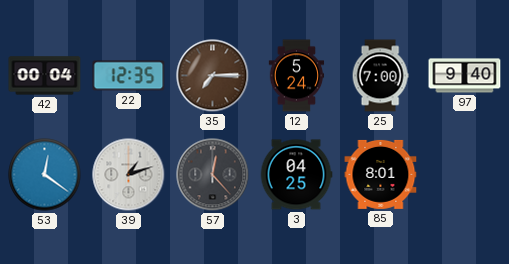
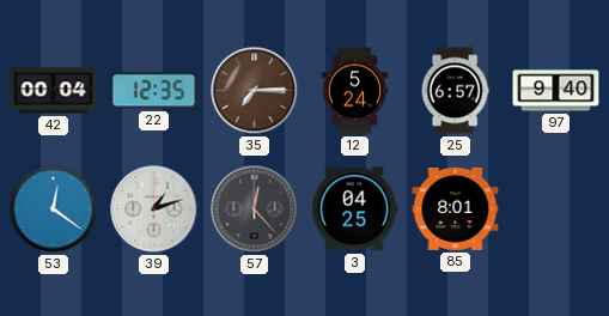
25: 7:00 -> 6:57
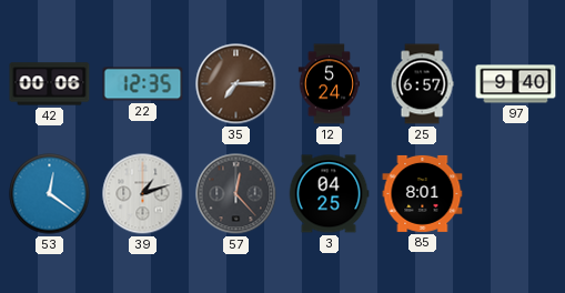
42: 00:04 -> 00:06
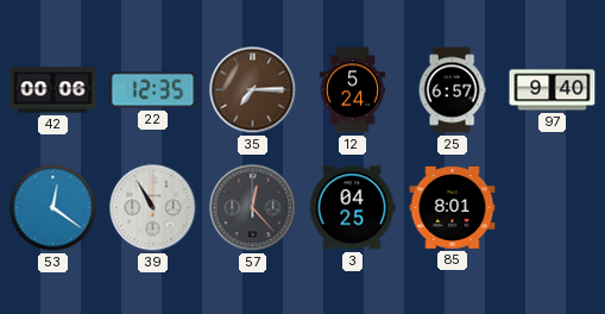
39: 1:12 -> 10:55
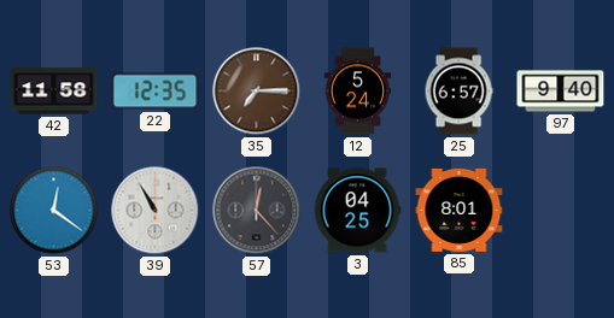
42: 00:06 -> 11:58
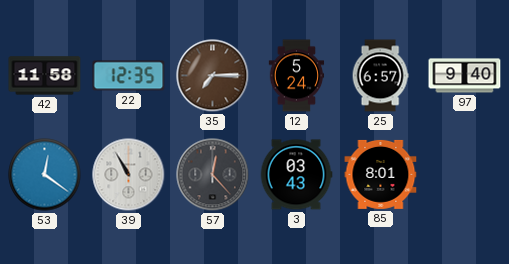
3: 04:25 -> 03:43
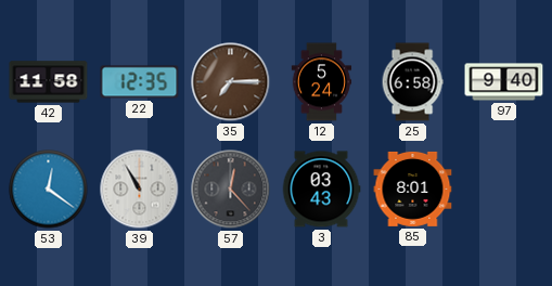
25: 6:57 -> 6:58
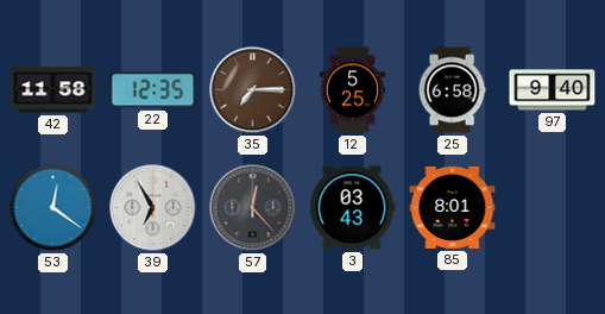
12: 5:24 -> 5:25
39: 10:55 -> 6:55
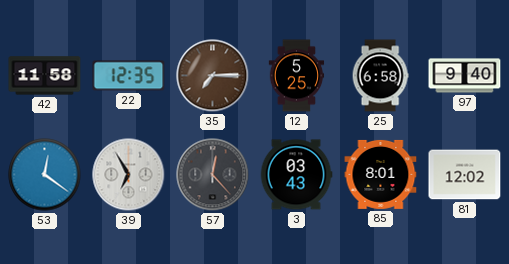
81: none -> 12:02
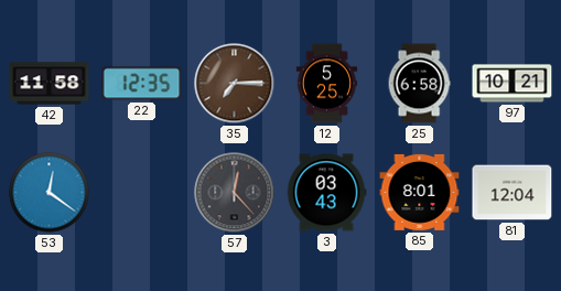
97: 9:40 -> 10:21
39: 6:55 -> none
81: 12:02 -> 12:04
